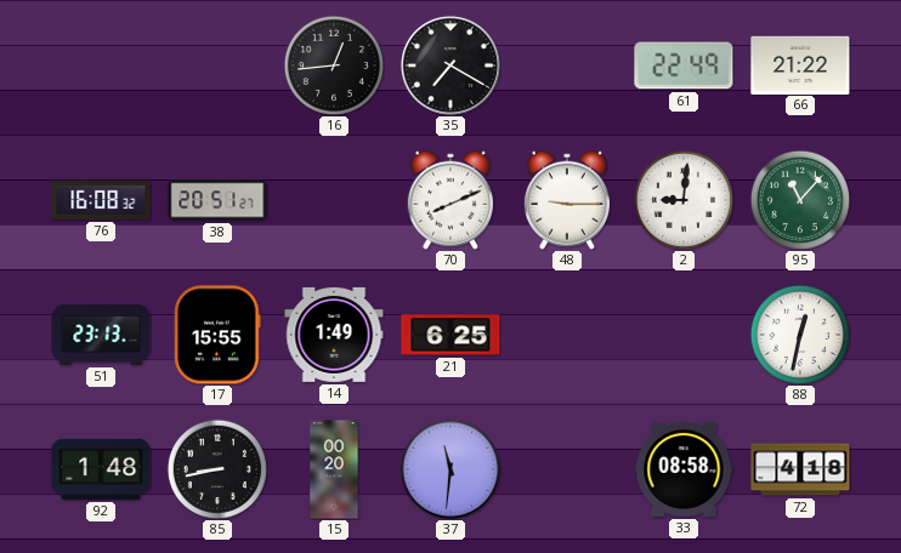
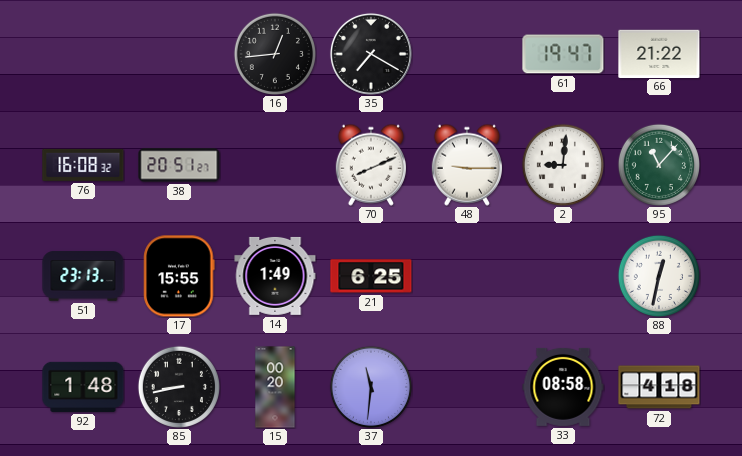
61: 22:49 -> 19:47
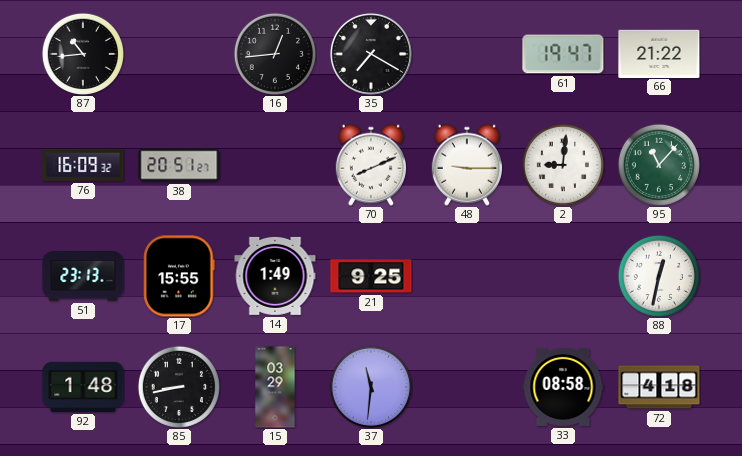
87: none -> 10:44
76: 16:08 -> 16:09
21: 6:25 -> 9:25
15: 00:20 -> 03:29
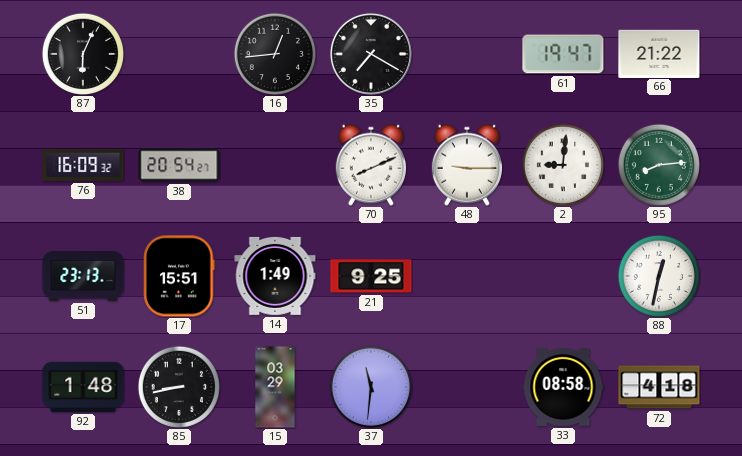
87: 10:44 -> 6:04
38: 20:51 -> 20:54
95: 11:07 -> 8:14
17: 15:55 -> 15:51
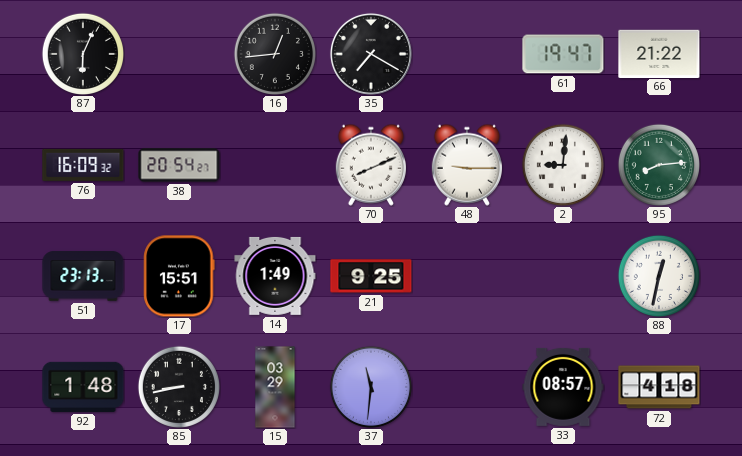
33: 08:58 -> 08:57
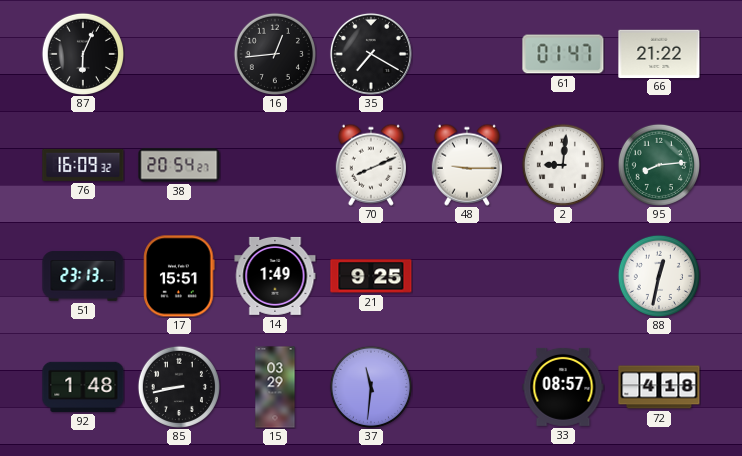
61: 19:47 -> 01:47
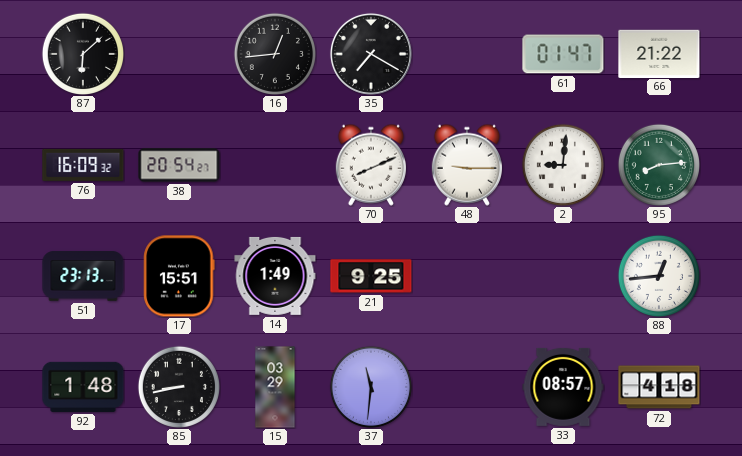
87: 6:04 -> 6:08
88: 12:32 -> 12:44
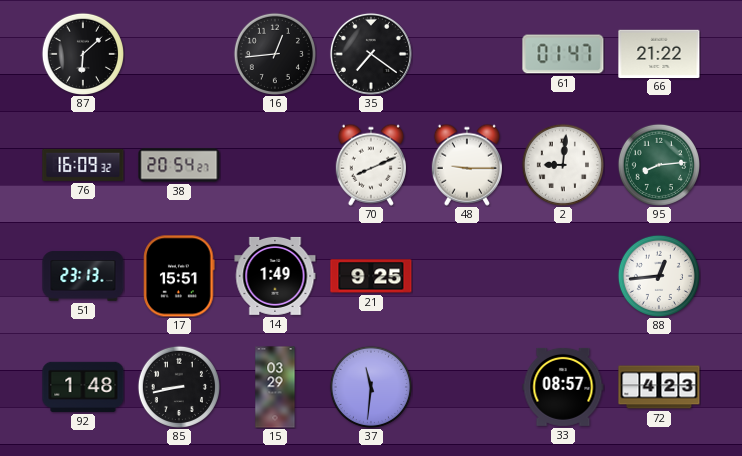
35: 7:20 -> 7:21
72: 4:18 -> 4:23
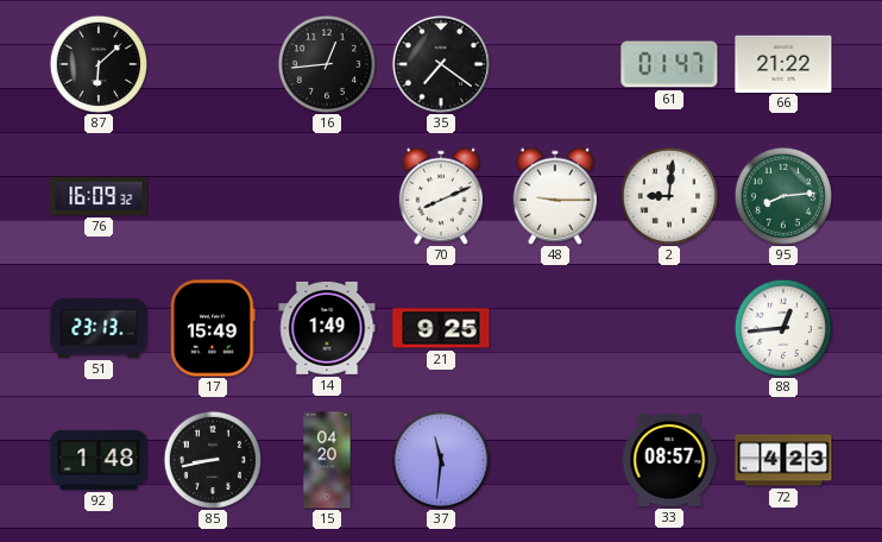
38: 20:54 -> none
17: 15:51 -> 15:49
15: 03:29 -> 04:20
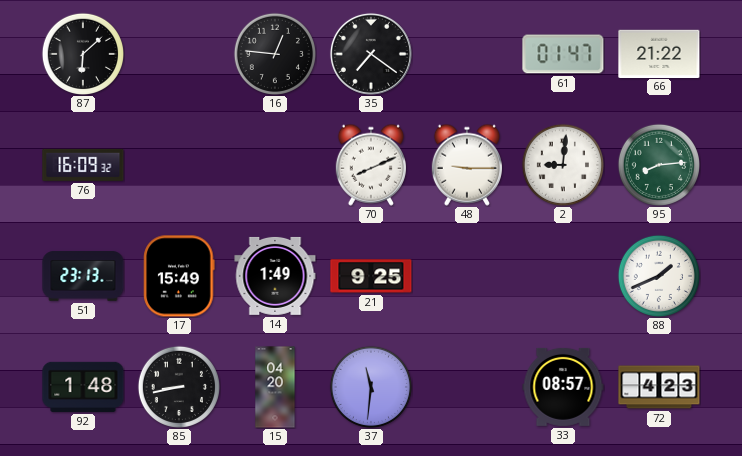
16: 12:44 -> 12:46
88: 12:44 -> 1:41
